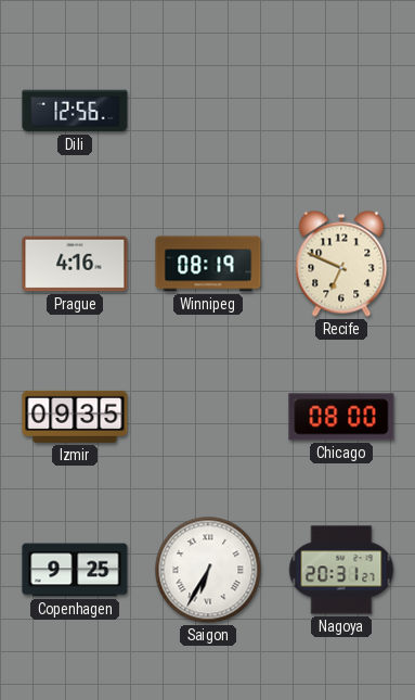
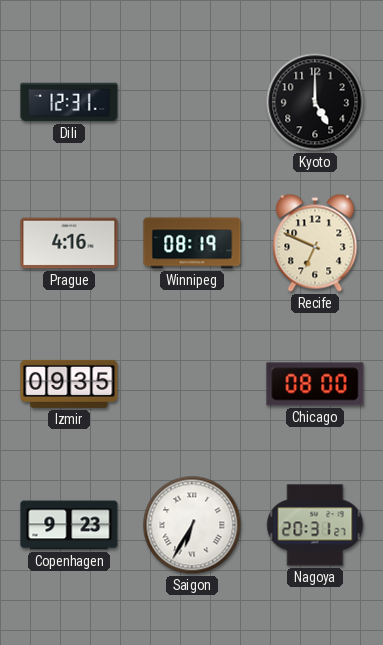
Dili: 12:56 -> 12:31
Kyoto: none -> 5:00
Copenhagen: 9:25 -> 9:23
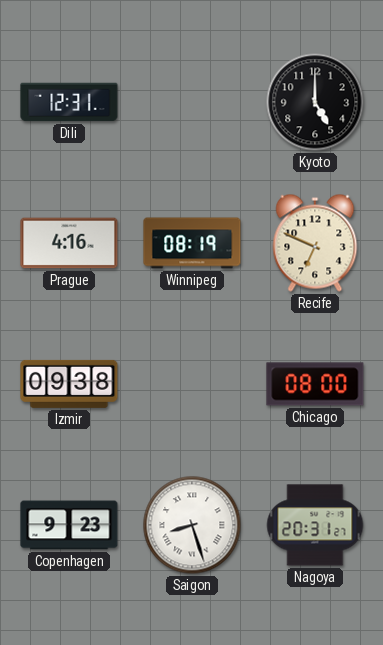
Izmir: 09:35 -> 09:38
Saigon: 6:35 -> 8:27
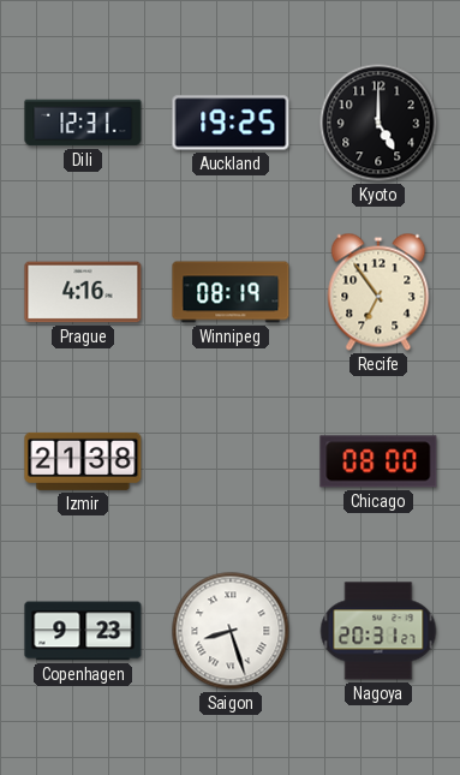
Auckland: none -> 19:25
Recife: 6:49 -> 6:54
Izmir: 09:38 -> 21:38
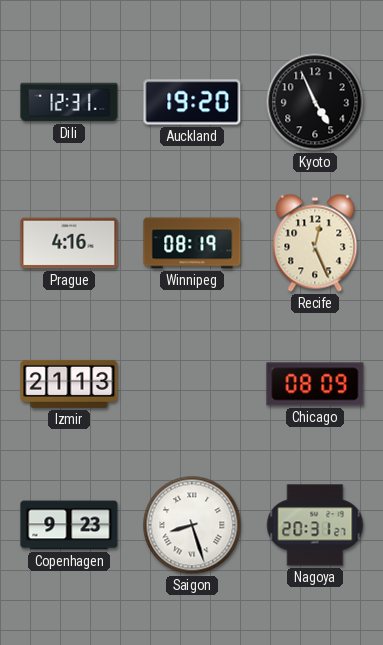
Auckland: 19:25 -> 19:20
Kyoto: 5:00 -> 4:56
Recife: 6:54 -> 12:26
Izmir: 21:38 -> 21:13
Chicago: 08:00 -> 08:09
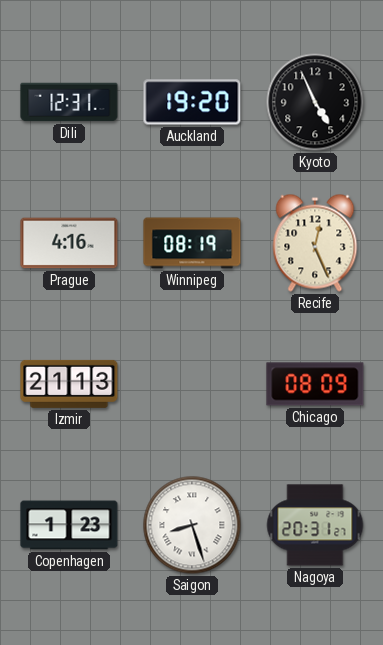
Copenhagen: 9:23 -> 1:23
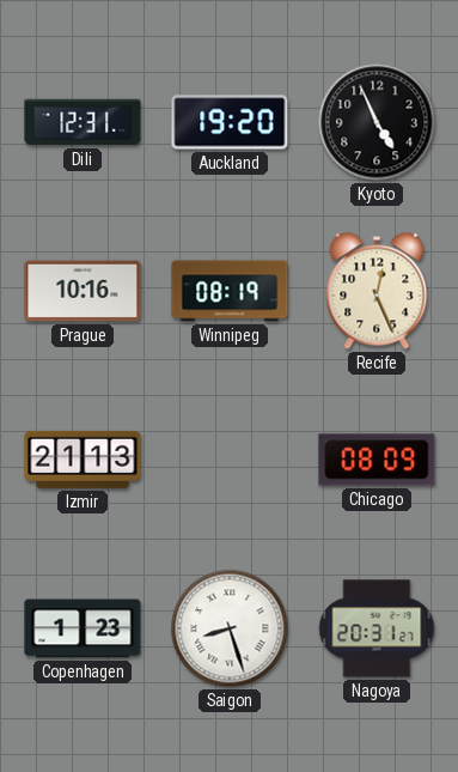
Prague: 4:16 -> 10:16
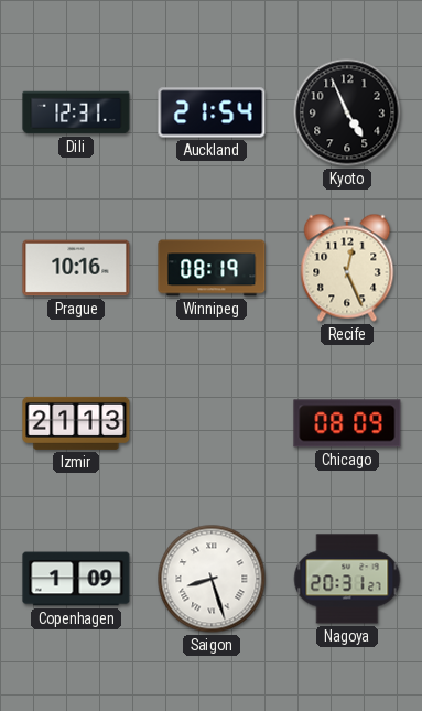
Auckland: 19:20 -> 21:54
Copenhagen: 1:23 -> 1:09
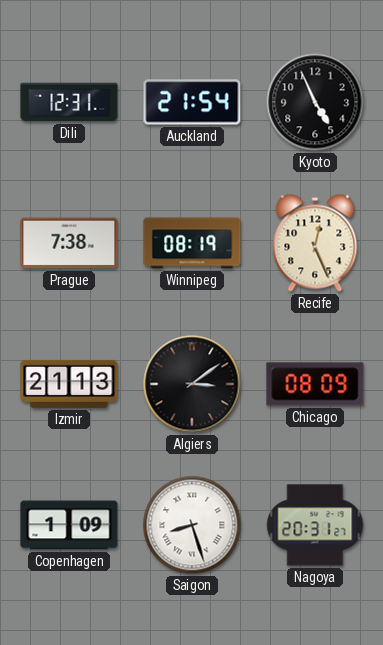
Prague: 10:16 -> 7:38
Algiers: none -> 3:09
